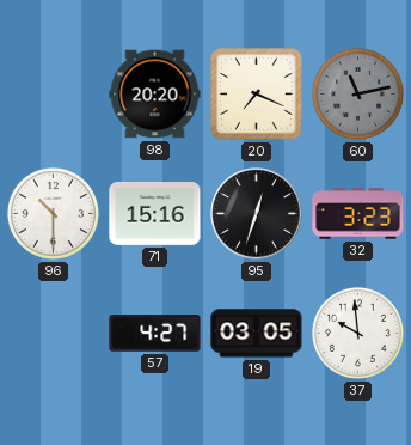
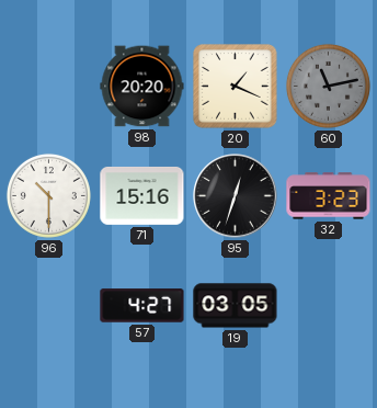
20: 7:19 -> 1:19
37: 9:59 -> none
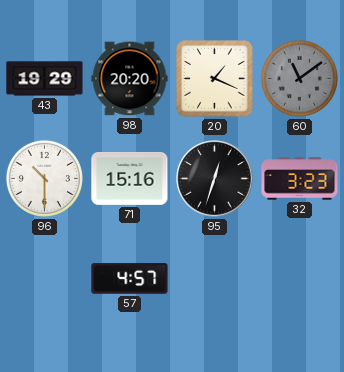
43: none -> 19:29
60: 11:13 -> 11:09
57: 4:27 -> 4:57
19: 03:05 -> none
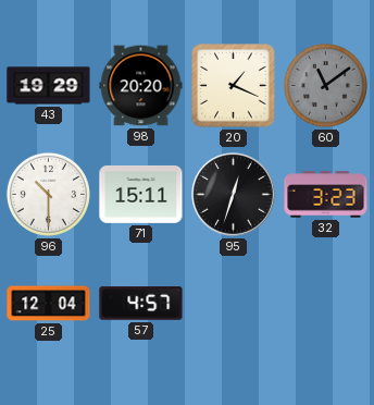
71: 15:16 -> 15:11
25: none -> 12:04
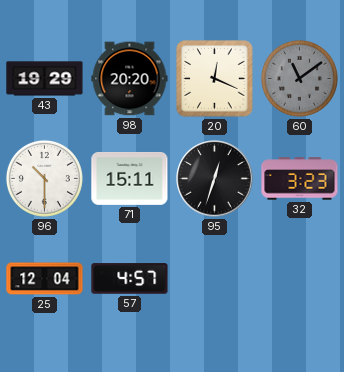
20: 1:19 -> 12:19
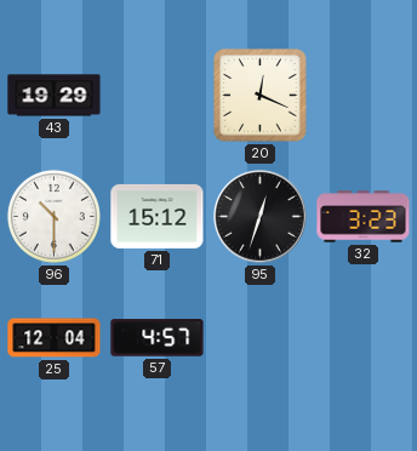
98: 20:20 -> none
60: 11:09 -> none
71: 15:11 -> 15:12
